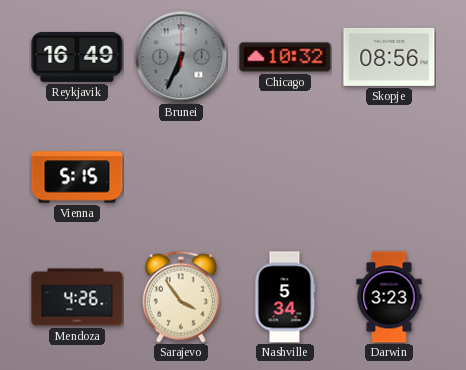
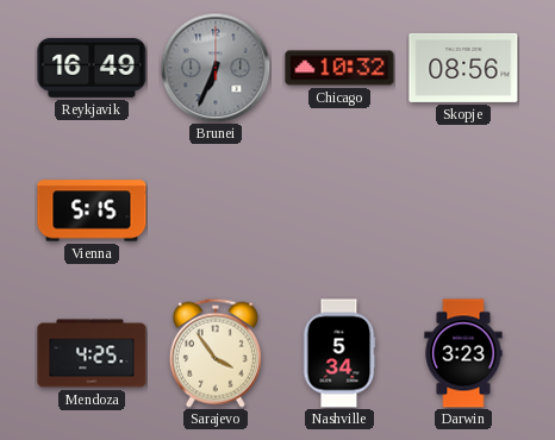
Mendoza: 4:26 -> 4:25
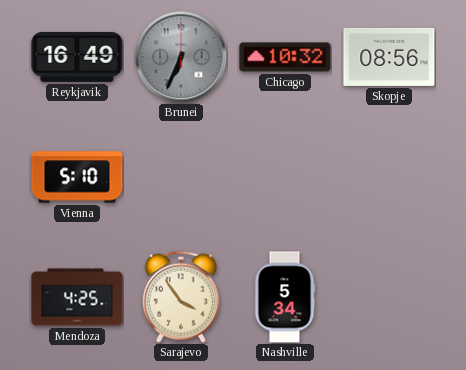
Vienna: 5:15 -> 5:10
Darwin: 3:23 -> none
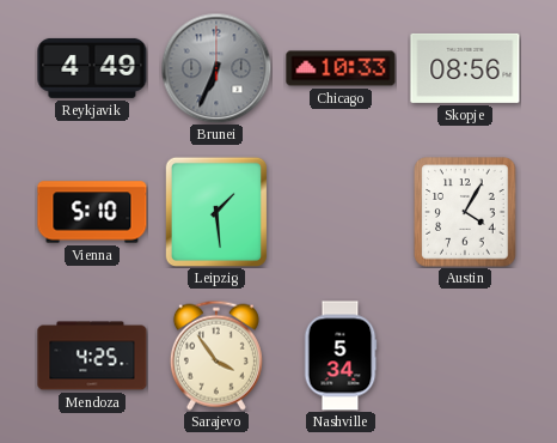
Reykjavik: 16:49 -> 4:49
Chicago: 10:32 -> 10:33
Leipzig: none -> 1:29
Austin: none -> 4:05
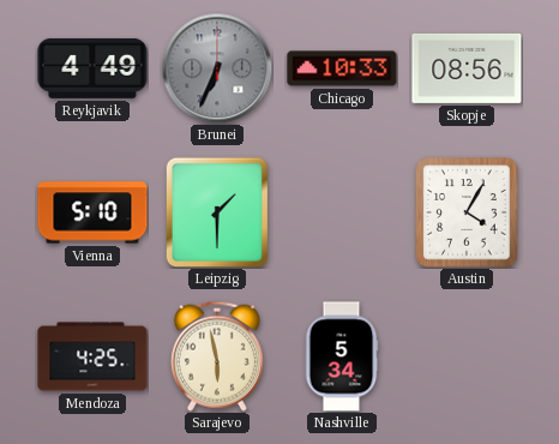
Leipzig: 1:29 -> 1:30
Sarajevo: 3:54 -> 5:58
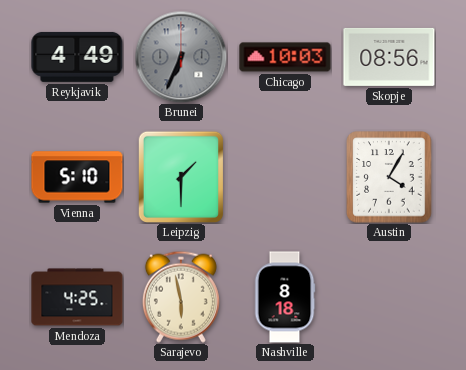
Chicago: 10:33 -> 10:03
Nashville: 5:34 -> 8:18
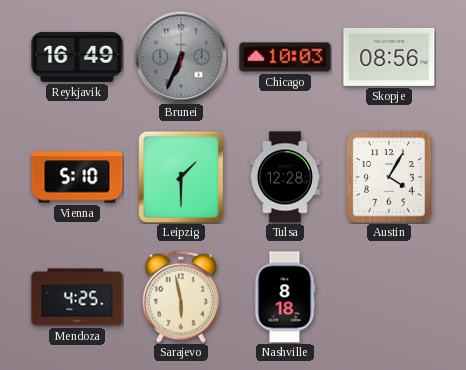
Reykjavik: 4:49 -> 16:49
Tulsa: none -> 12:28
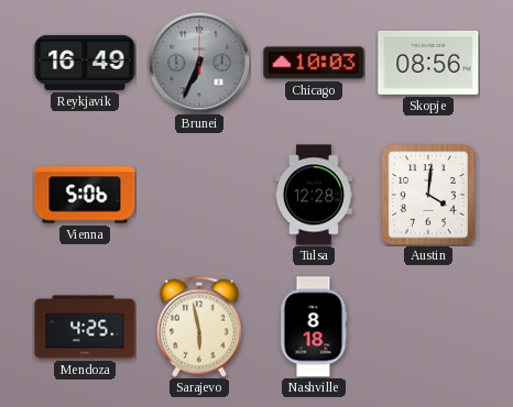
Vienna: 5:10 -> 5:06
Leipzig: 1:30 -> none
Austin: 4:05 -> 4:01
